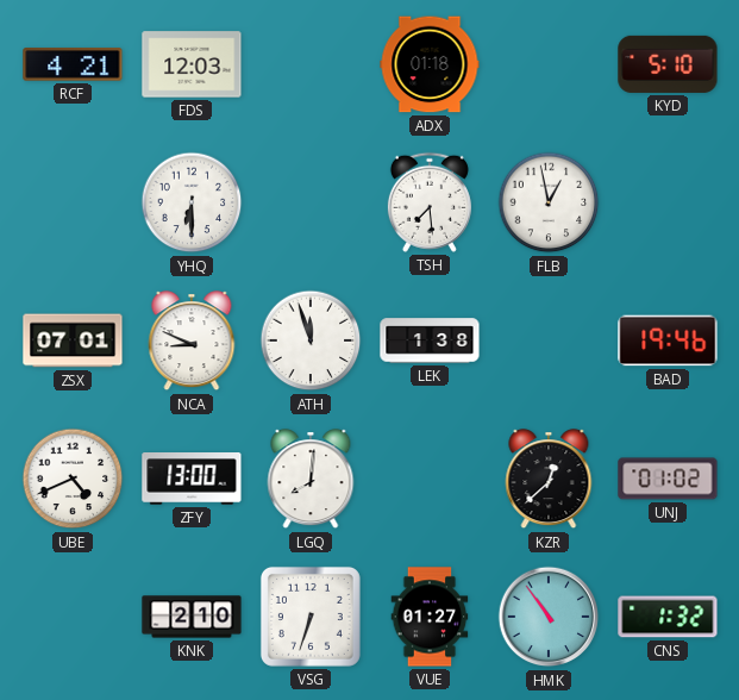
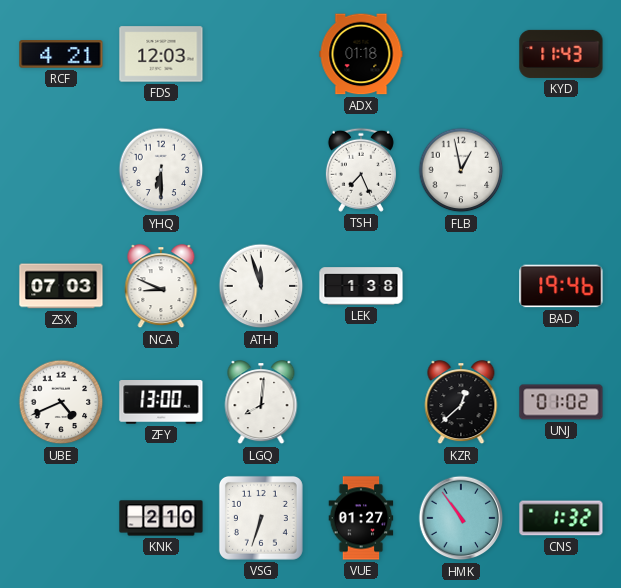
KYD: 5:10 -> 11:43
TSH: 7:29 -> 7:26
ZSX: 07:01 -> 07:03
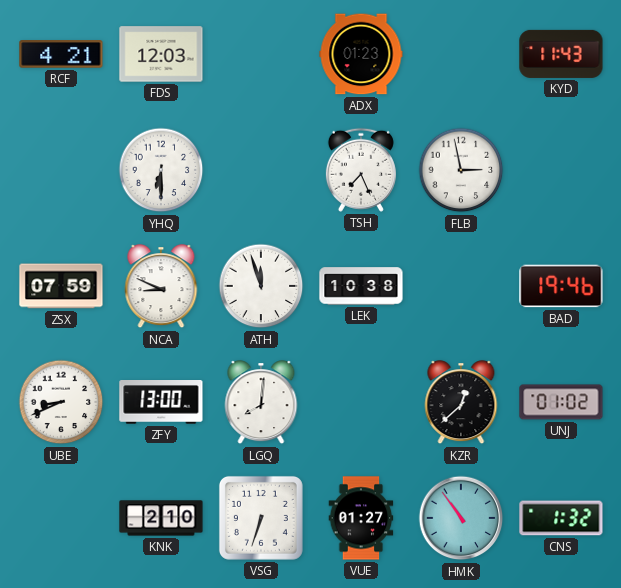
ADX: 01:18 -> 01:23
FLB: 12:58 -> 2:58
ZSX: 07:03 -> 07:59
LEK: 1:38 -> 10:38
UBE: 4:41 -> 8:41
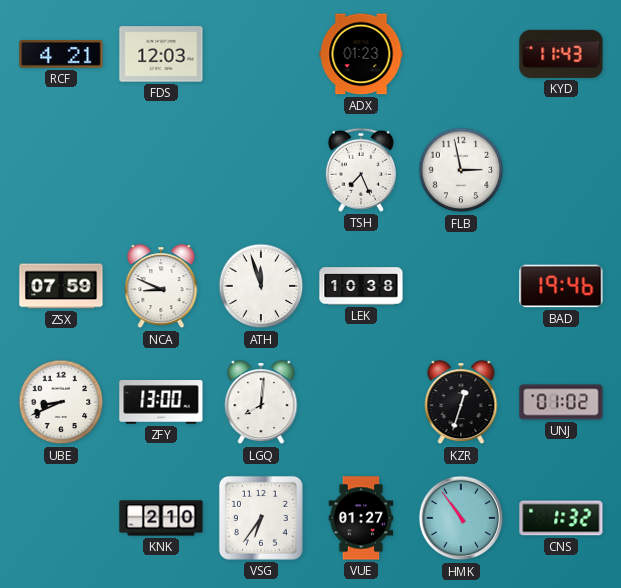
YHQ: 6:30 -> none
KZR: 12:38 -> 12:33
VSG: 6:33 -> 6:36
